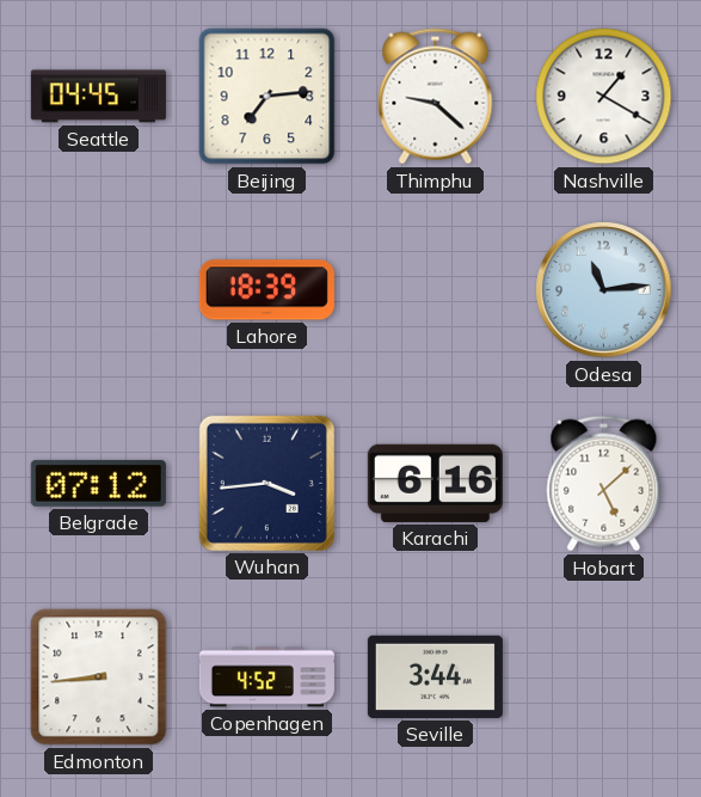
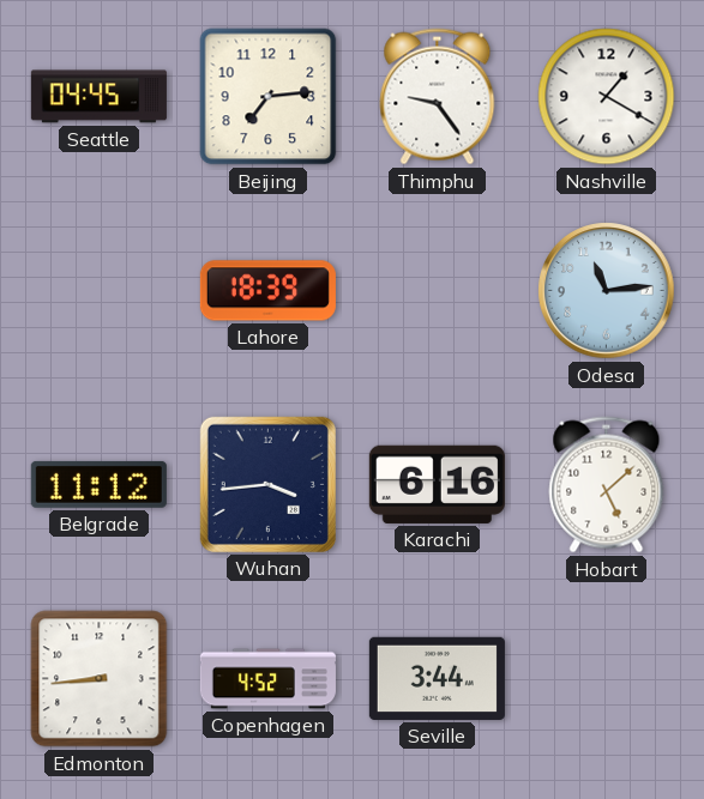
Thimphu: 9:22 -> 9:24
Belgrade: 07:12 -> 11:12
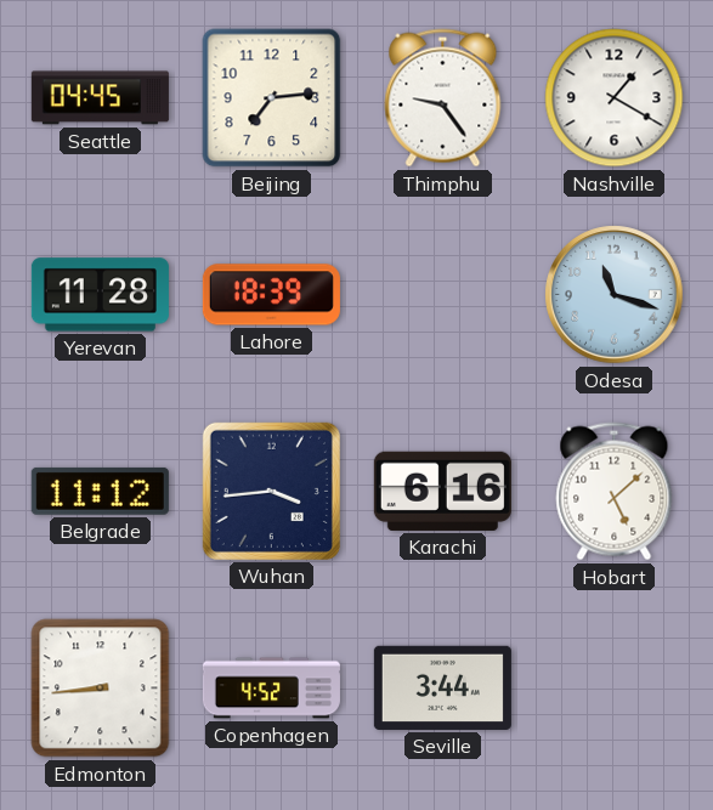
Yerevan: none -> 11:28
Odesa: 11:14 -> 11:18
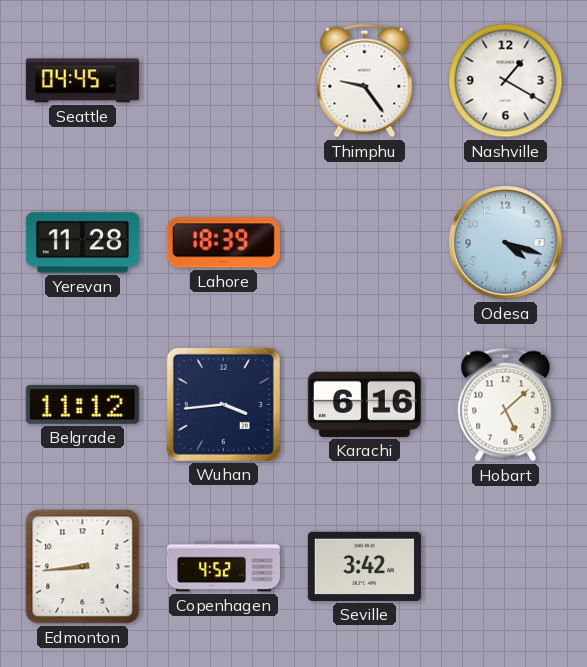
Beijing: 7:14 -> none
Odesa: 11:18 -> 4:18
Seville: 3:44 -> 3:42
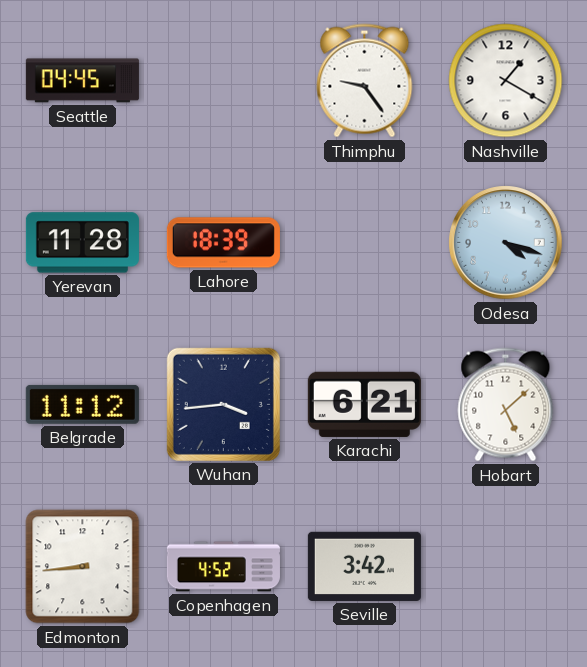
Karachi: 6:16 -> 6:21
